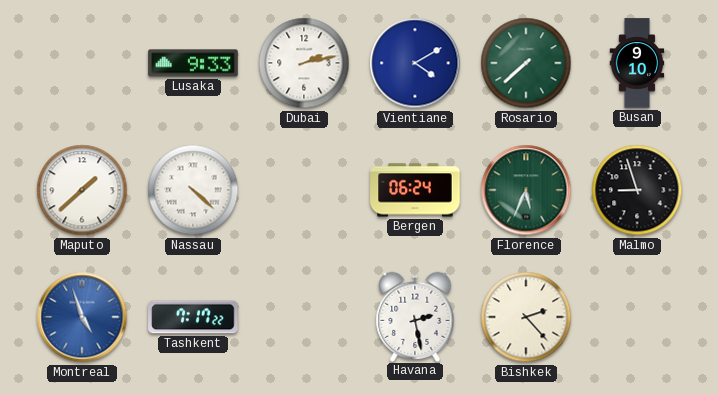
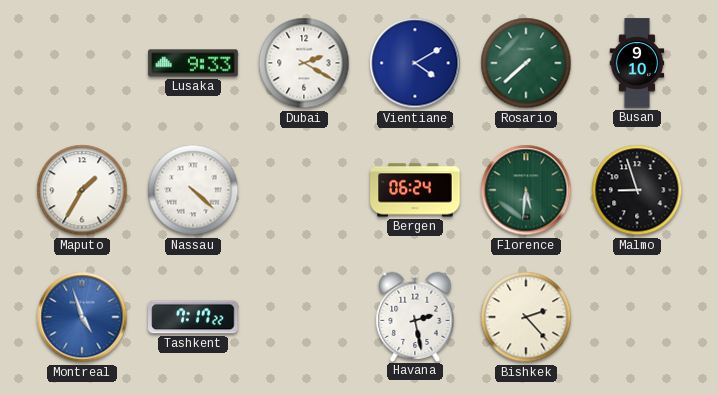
Dubai: 2:13 -> 2:20
Maputo: 1:38 -> 1:35
Florence: 5:34 -> 5:31
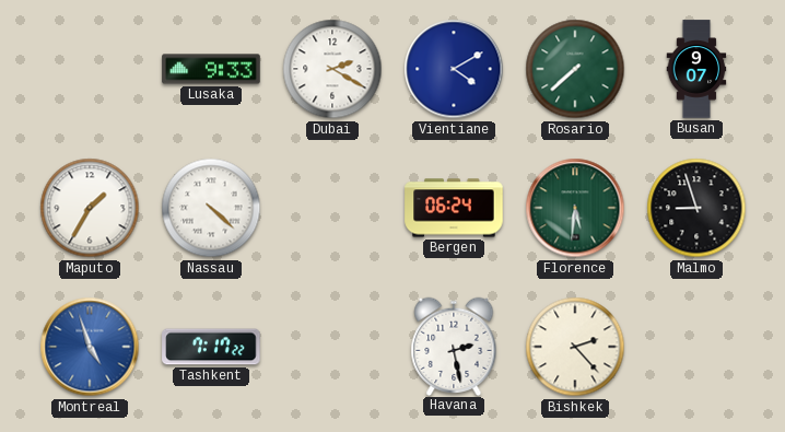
Busan: 9:10 -> 9:07
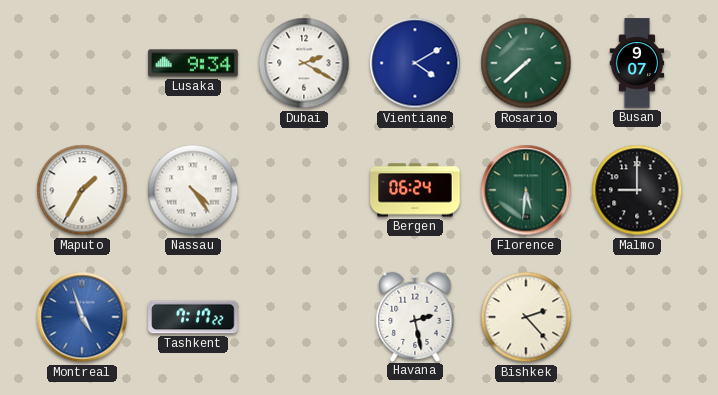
Lusaka: 9:33 -> 9:34
Nassau: 4:22 -> 4:24
Malmo: 8:57 -> 9:00
